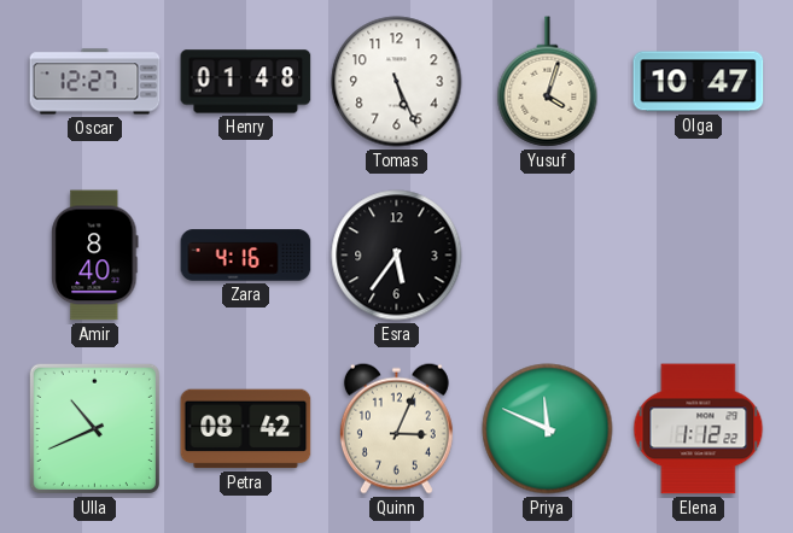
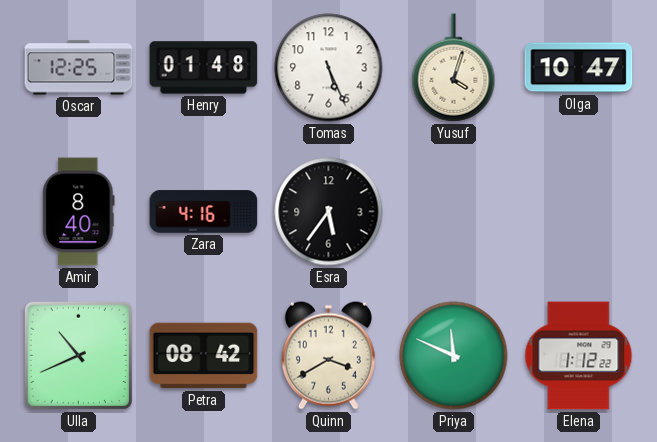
Oscar: 12:27 -> 12:25
Quinn: 3:04 -> 3:40
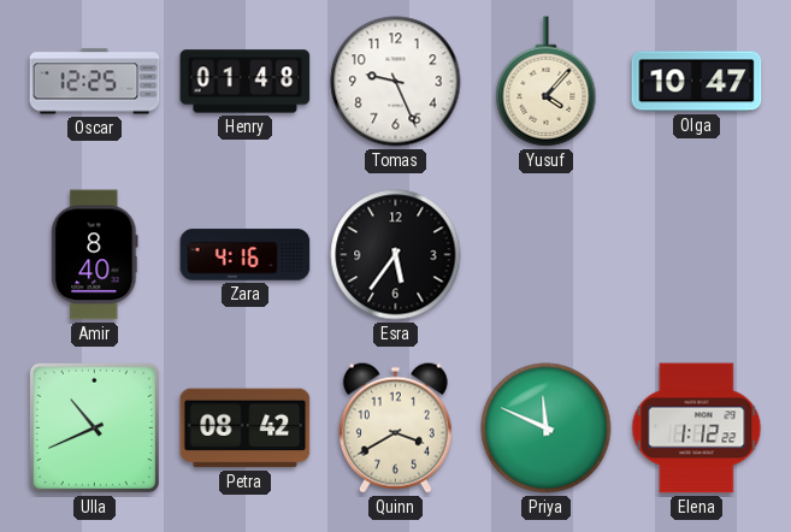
Tomas: 5:26 -> 9:26
Yusuf: 4:03 -> 4:07
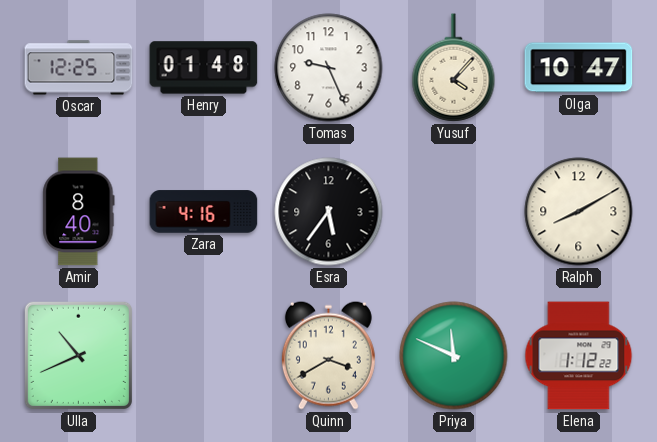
Ralph: none -> 8:10
Petra: 08:42 -> none
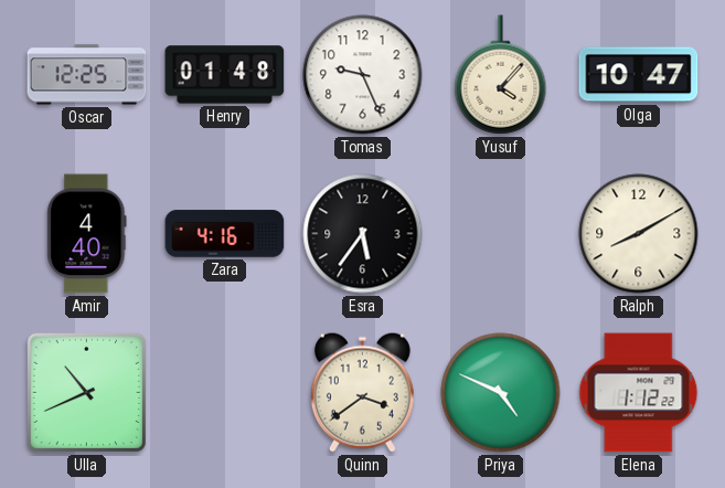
Amir: 8:40 -> 4:40
Quinn: 3:40 -> 3:39
Priya: 11:49 -> 4:49
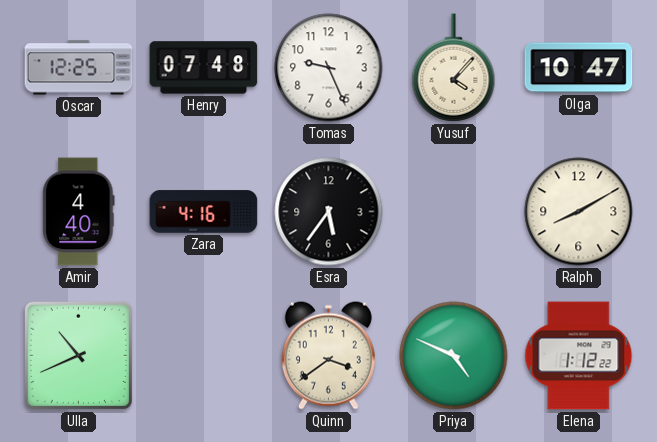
Henry: 01:48 -> 07:48
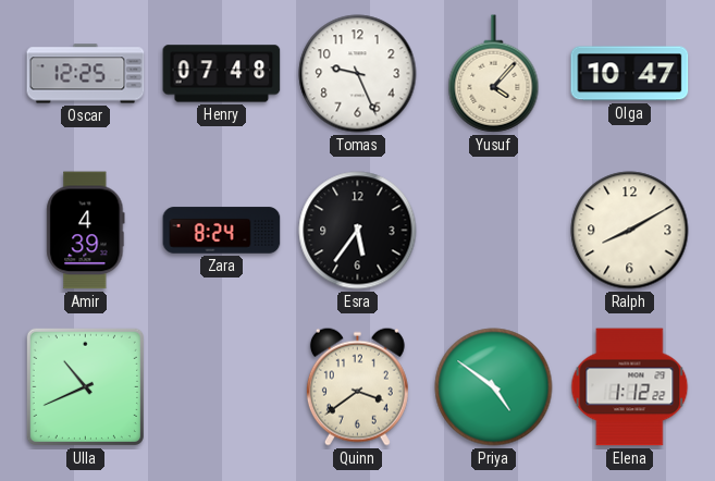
Amir: 4:40 -> 4:39
Zara: 4:16 -> 8:24
Priya: 4:49 -> 4:51
